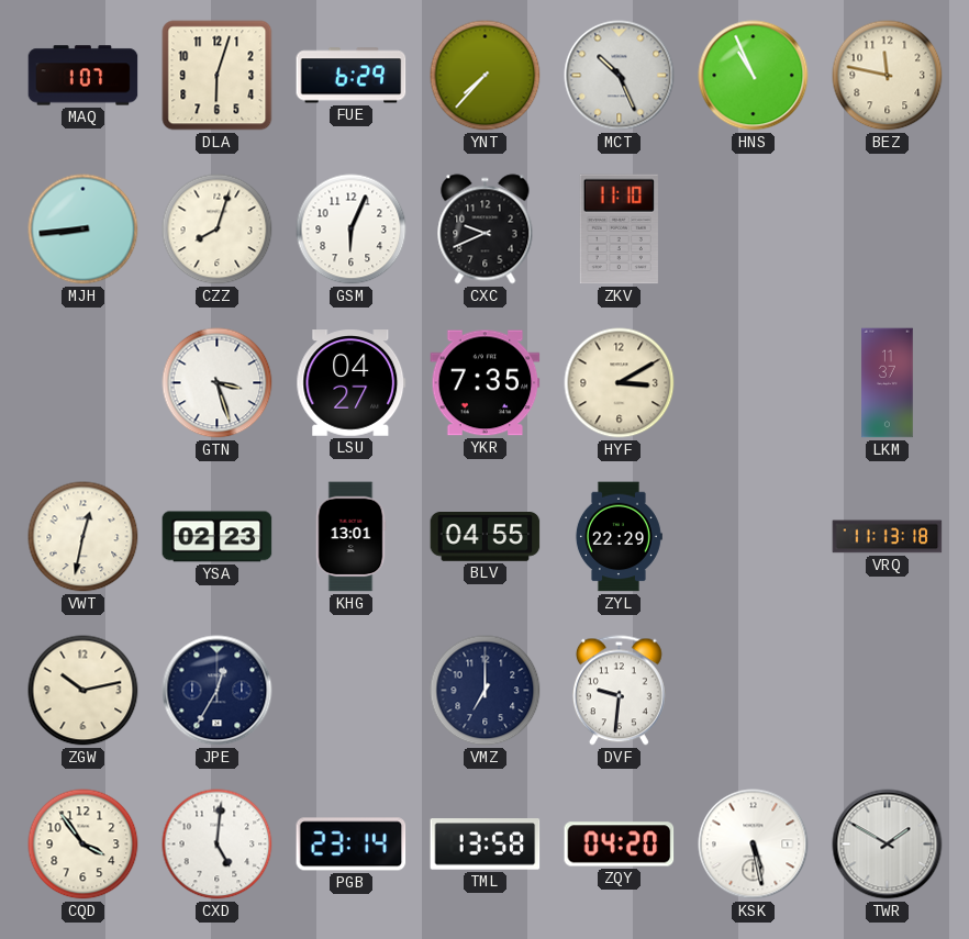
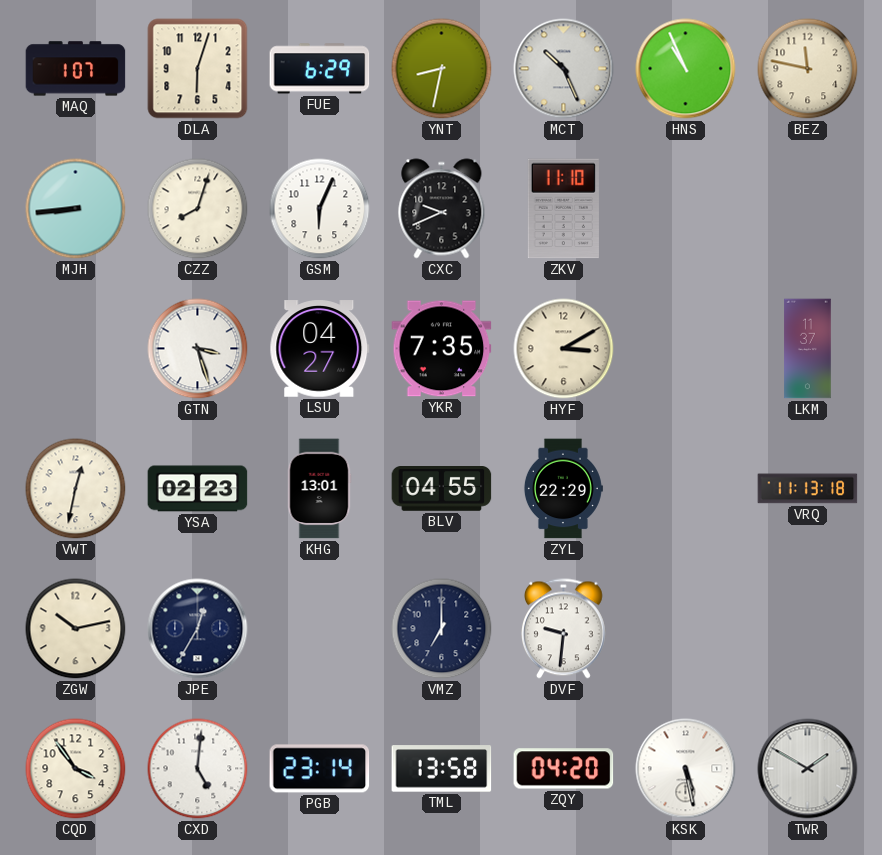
YNT: 7:37 -> 8:32
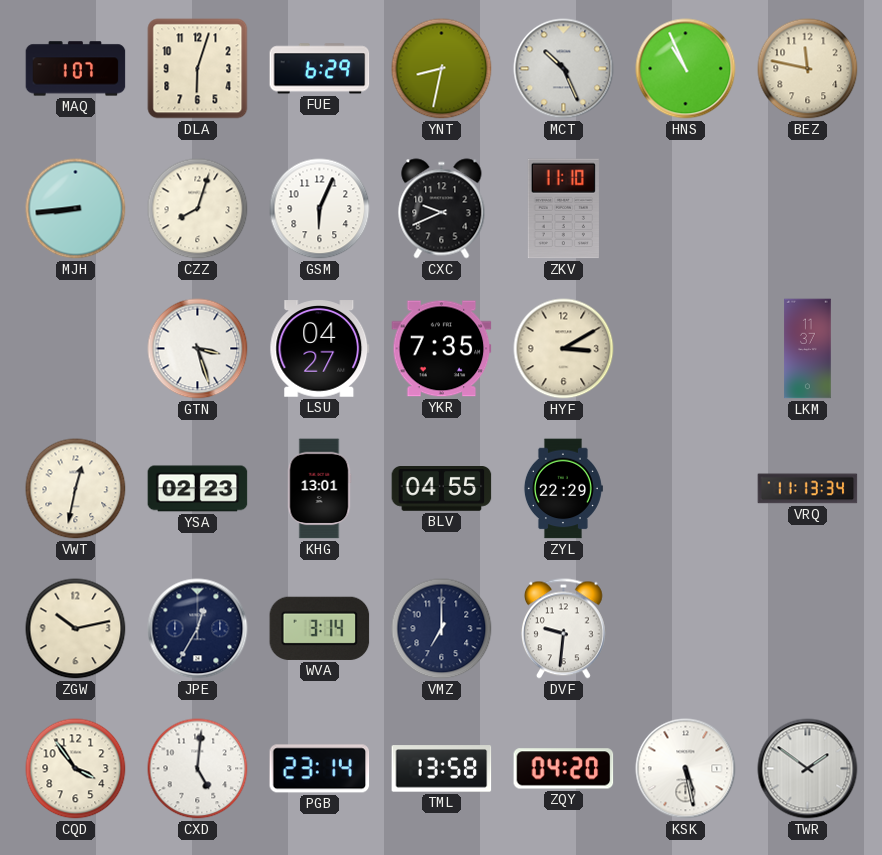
VRQ: 11:13:18 -> 11:13:34
WVA: none -> 3:14
TWR: 1:50 -> 1:51
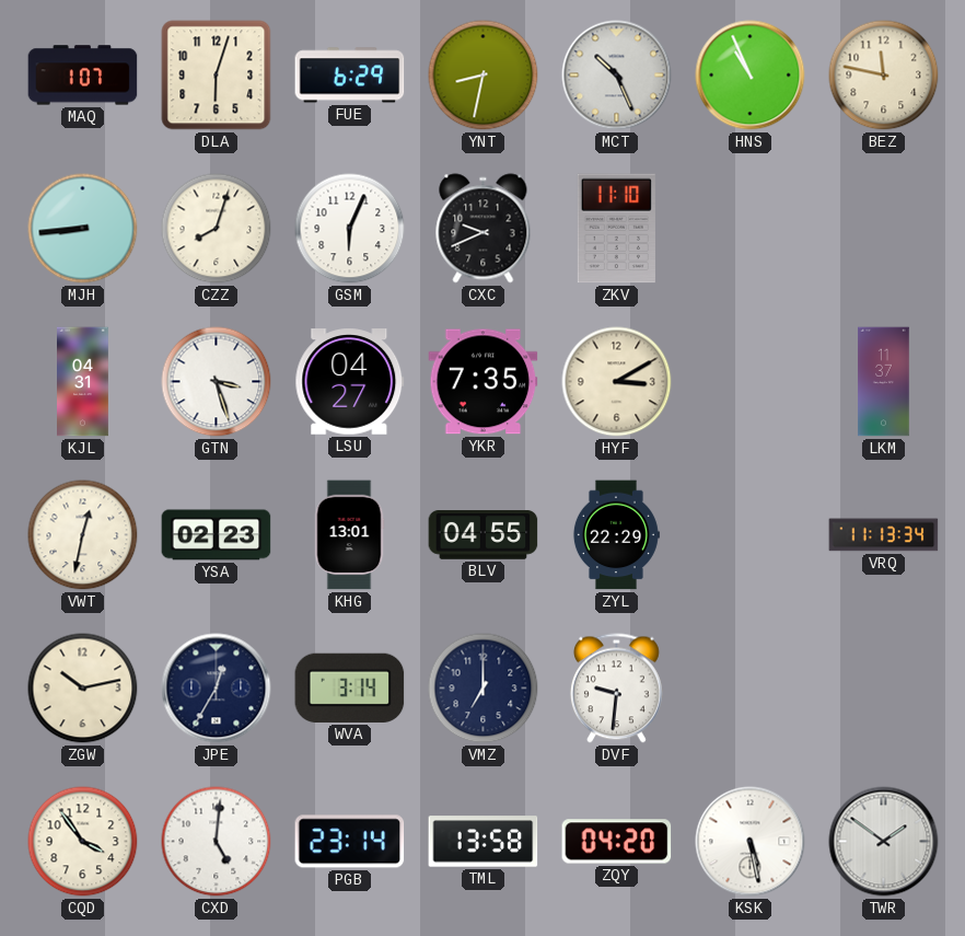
KJL: none -> 04:31
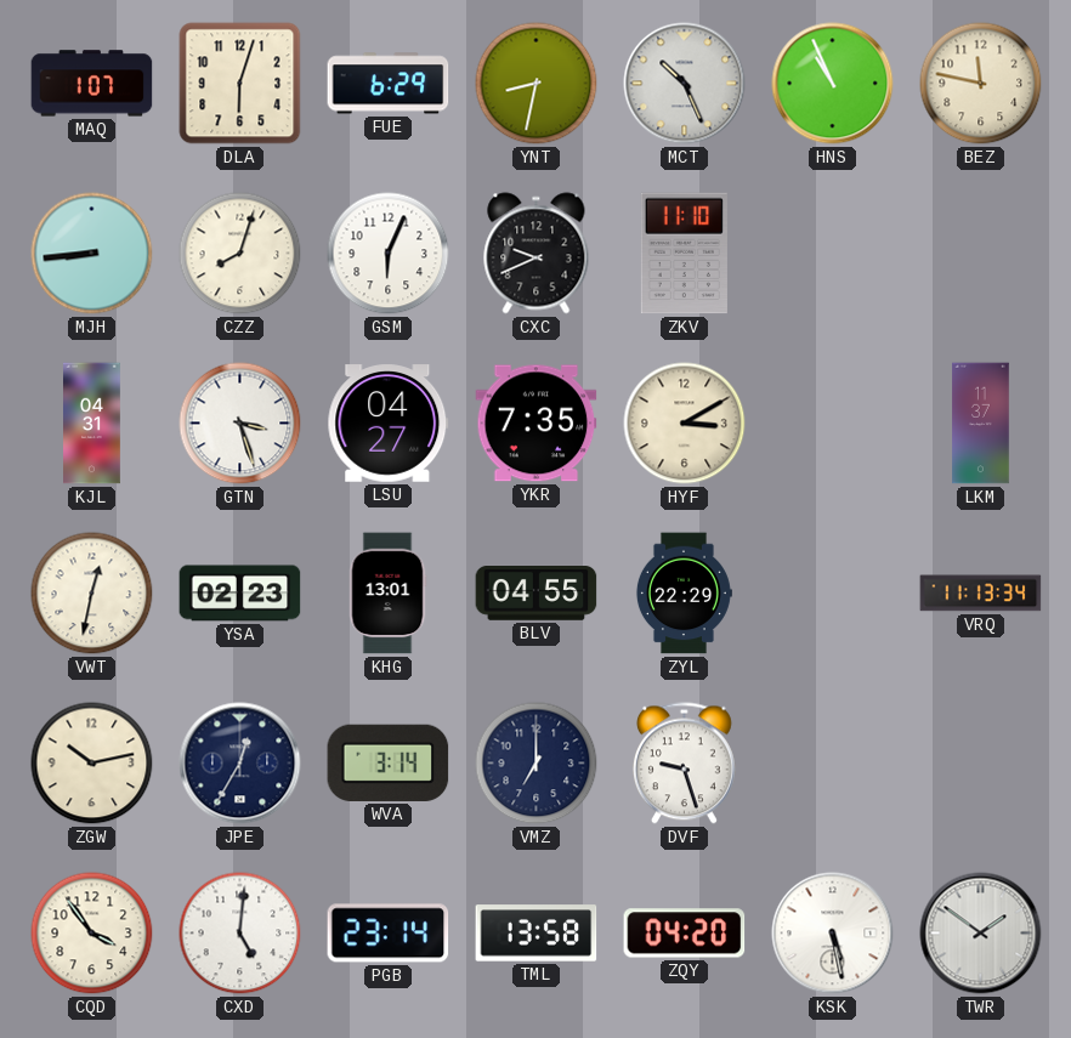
DVF: 9:31 -> 9:27
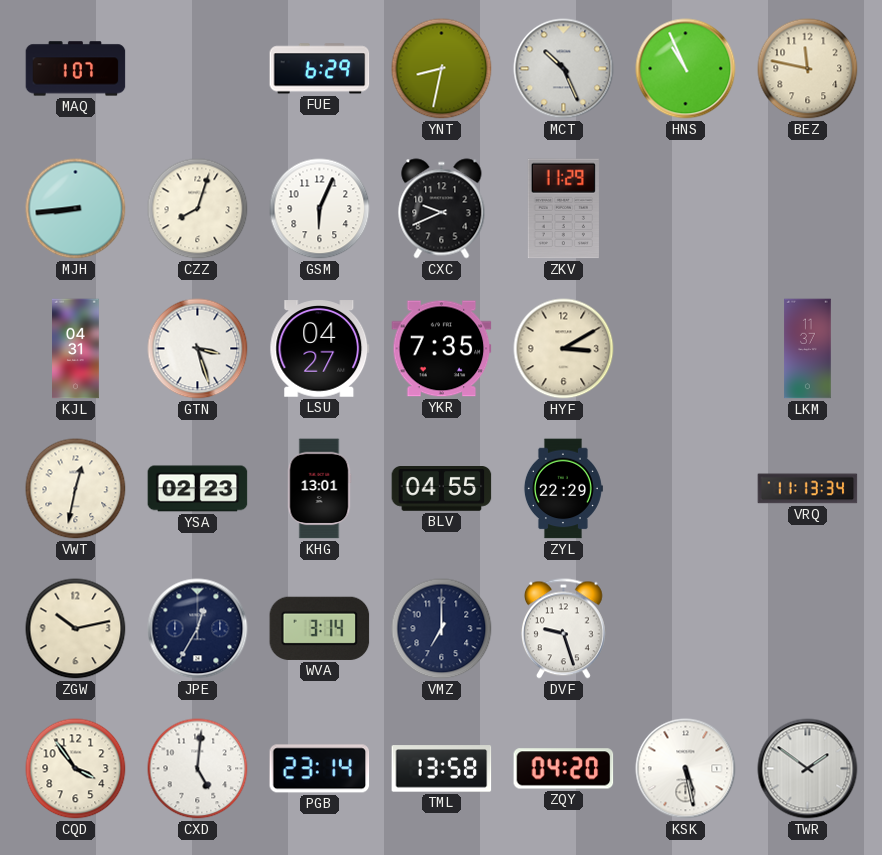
DLA: 6:03 -> none
ZKV: 11:10 -> 11:29
